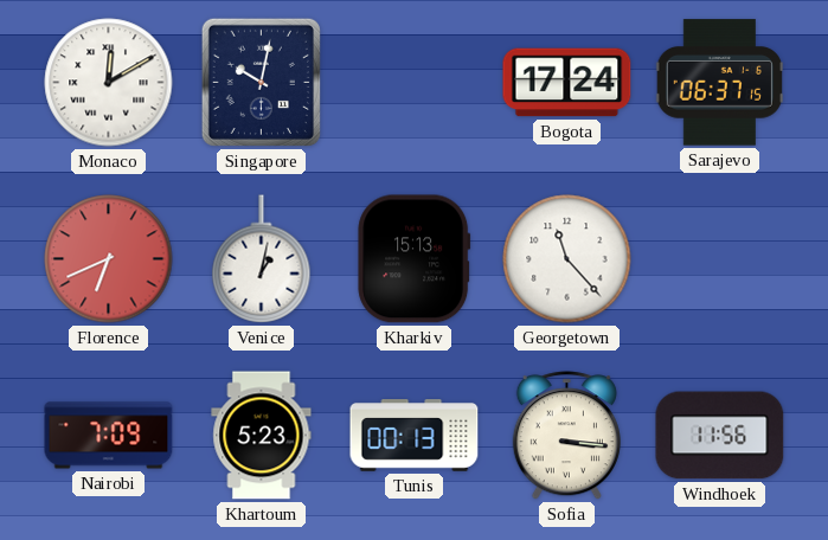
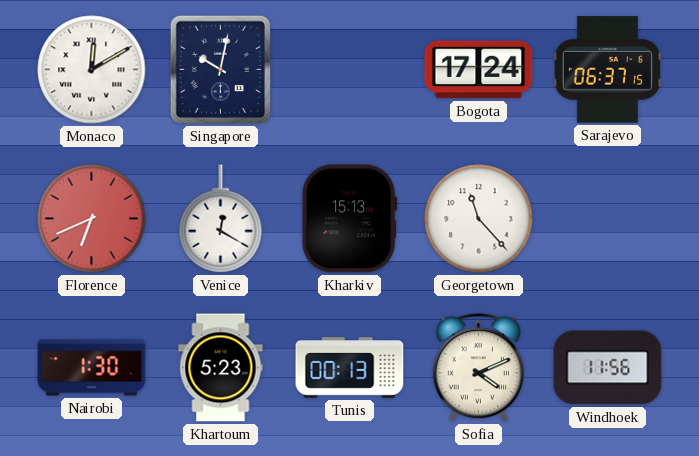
Venice: 1:02 -> 12:20
Nairobi: 7:09 -> 1:30
Sofia: 3:16 -> 4:11
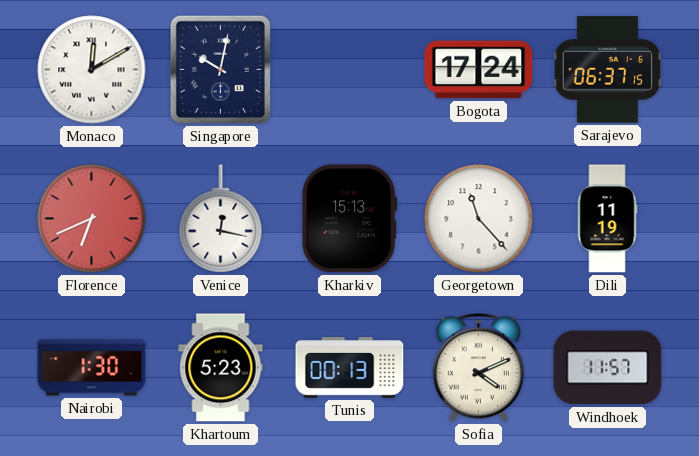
Venice: 12:20 -> 12:17
Dili: none -> 11:19
Windhoek: 11:56 -> 11:57
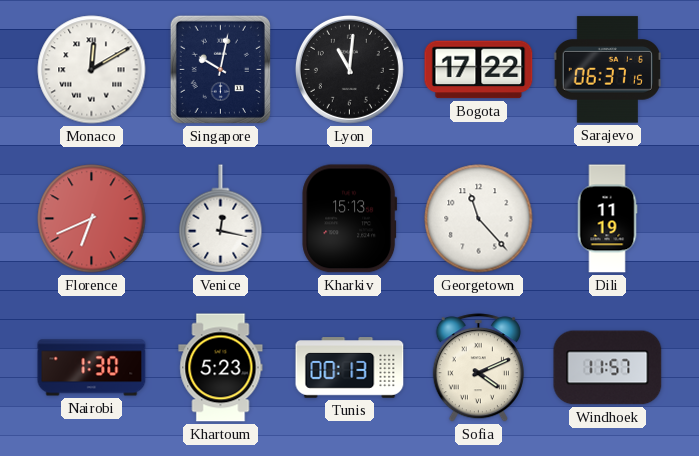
Lyon: none -> 11:01
Bogota: 17:24 -> 17:22
